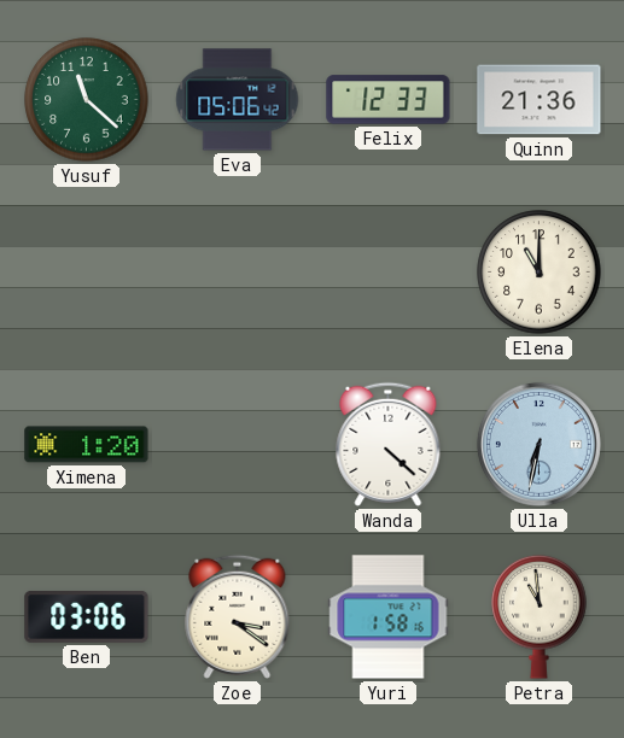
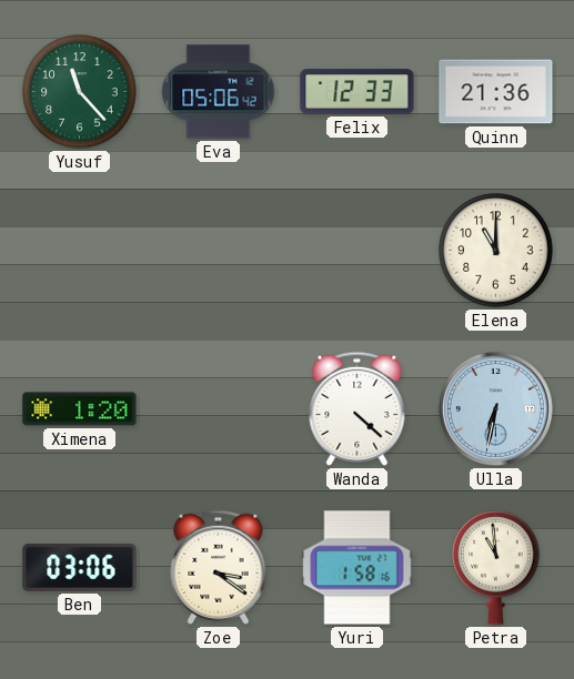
Yusuf: 11:22 -> 11:23
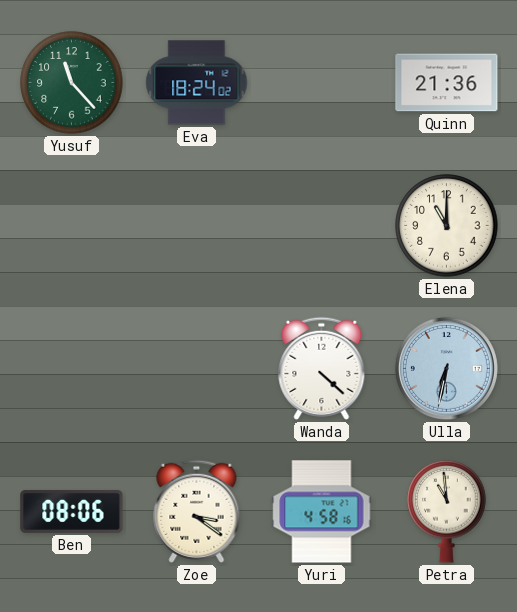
Eva: 05:06 -> 18:24
Felix: 12:33 -> none
Ximena: 1:20 -> none
Ben: 03:06 -> 08:06
Yuri: 1:58 -> 4:58
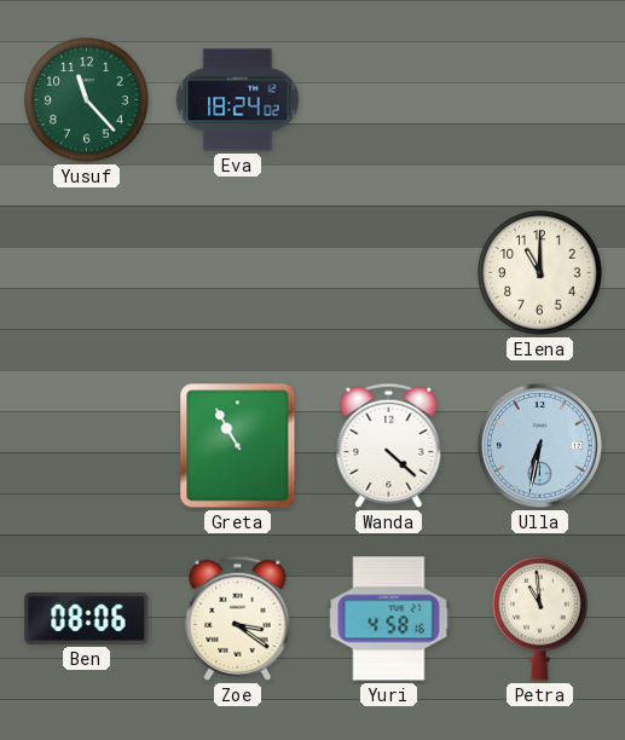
Quinn: 21:36 -> none
Greta: none -> 10:55
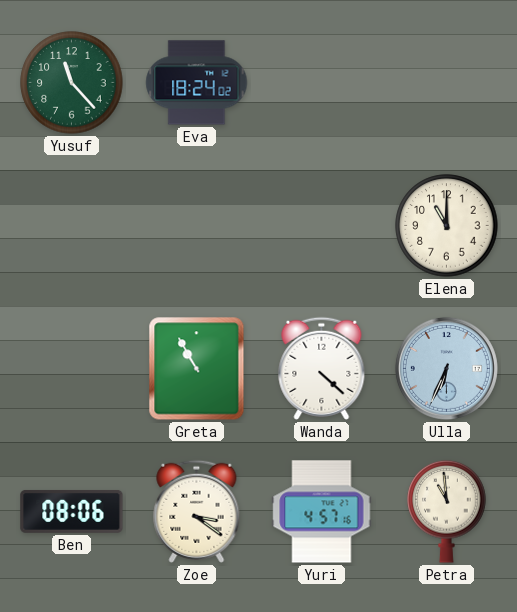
Ulla: 6:32 -> 6:34
Yuri: 4:58 -> 4:57
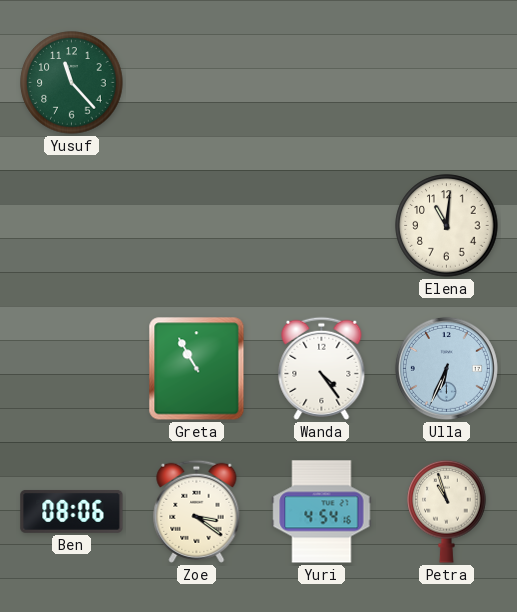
Eva: 18:24 -> none
Elena: 11:00 -> 11:01
Wanda: 4:22 -> 4:24
Yuri: 4:57 -> 4:54
Petra: 10:59 -> 10:57
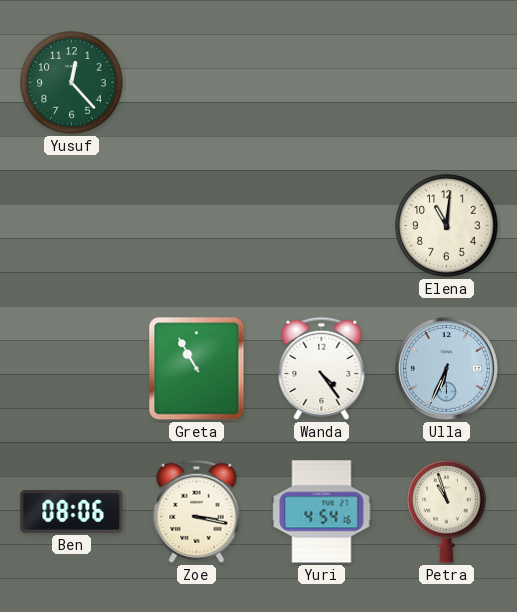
Yusuf: 11:23 -> 12:23
Zoe: 3:21 -> 3:17
